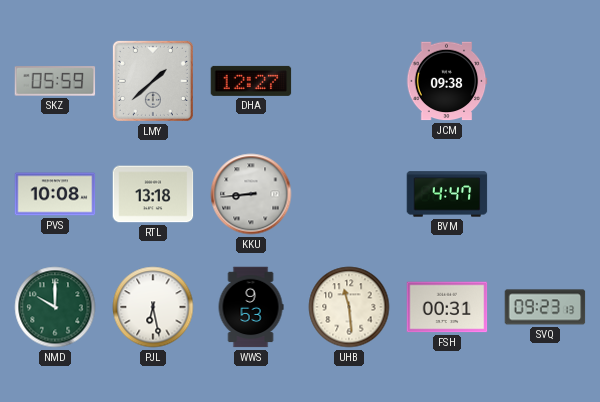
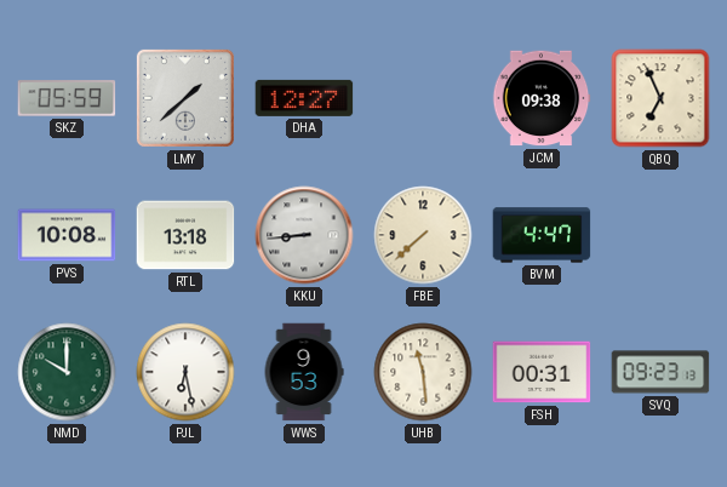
QBQ: none -> 6:56
FBE: none -> 7:38
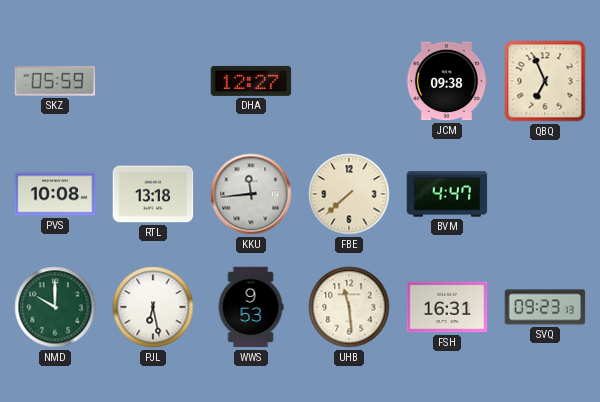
LMY: 1:38 -> none
KKU: 8:44 -> 11:44
FSH: 00:31 -> 16:31
